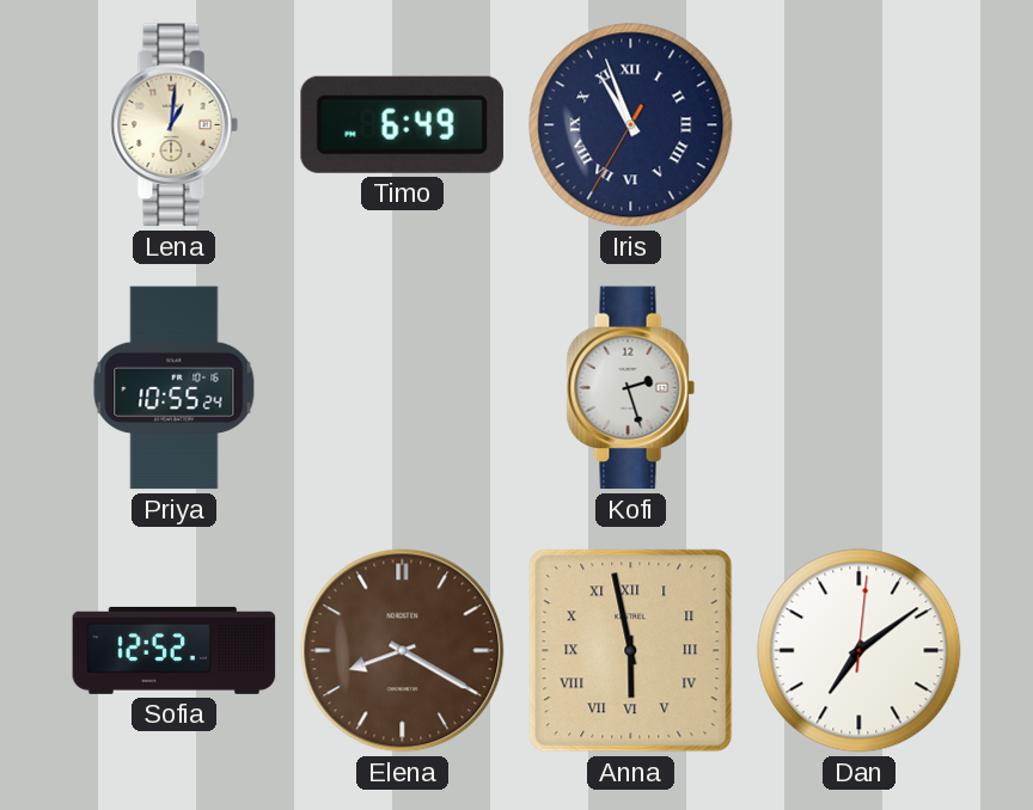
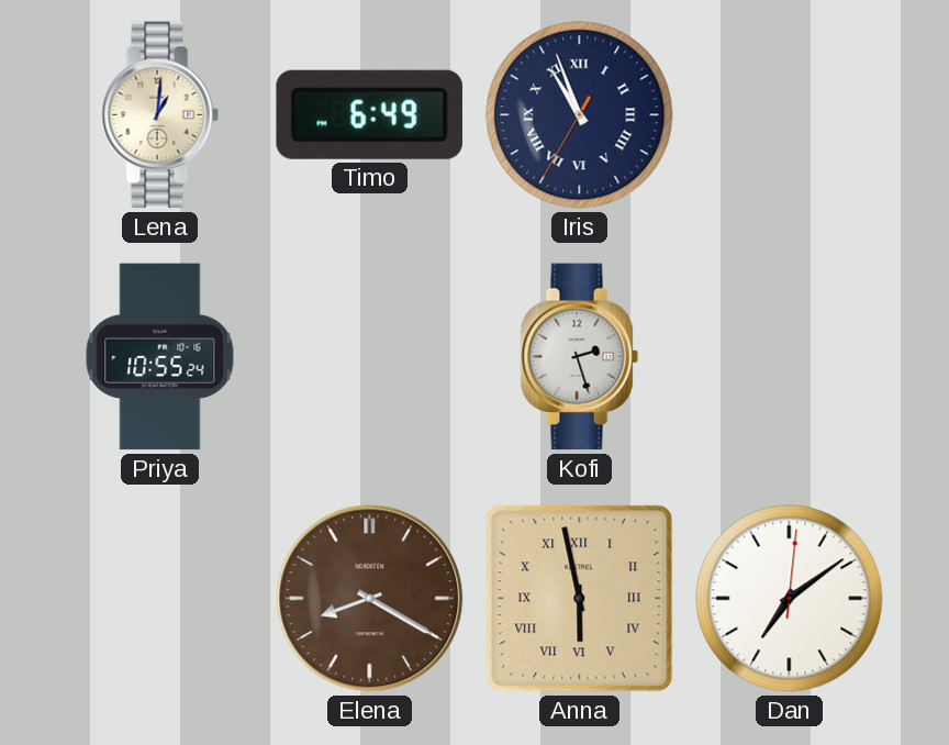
Sofia: 12:52 -> none
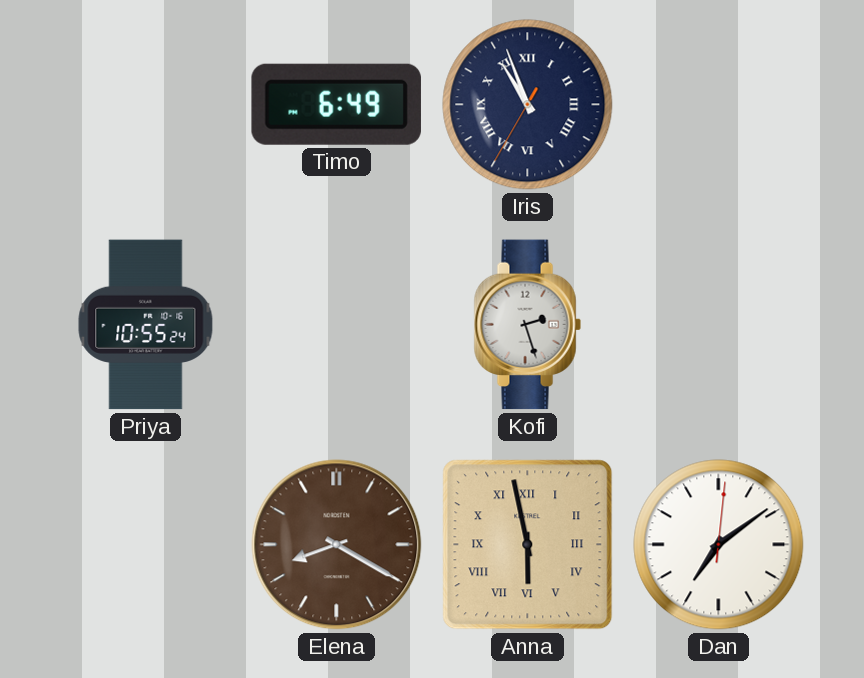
Lena: 1:01 -> none
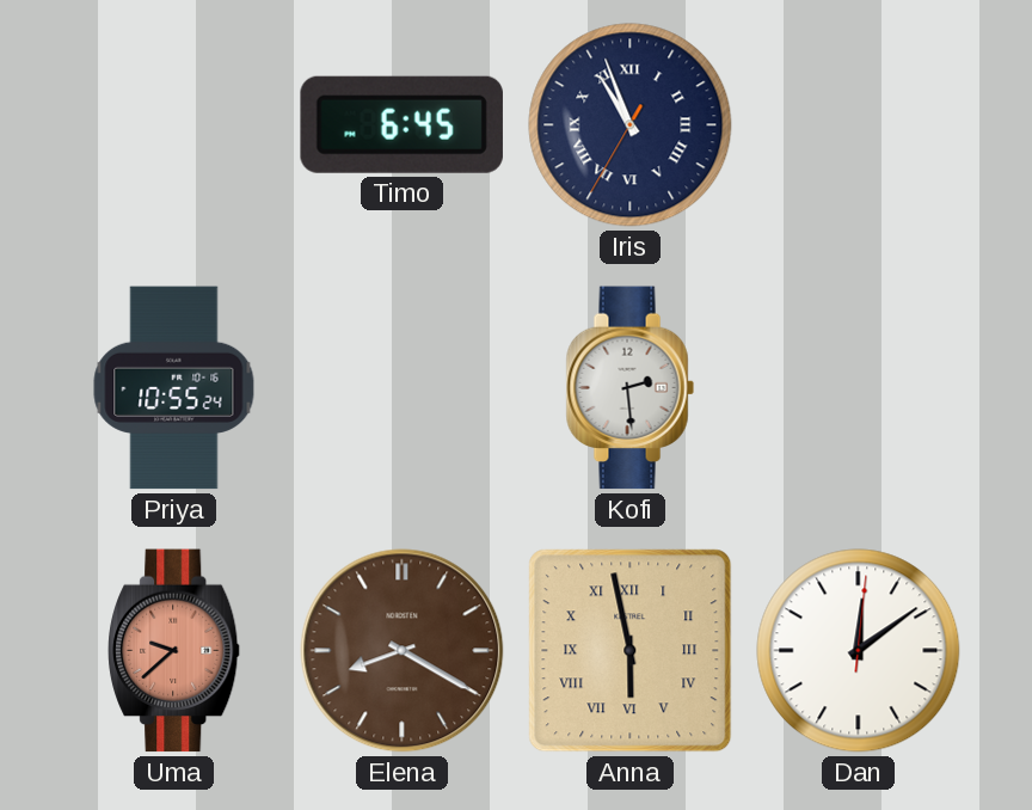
Timo: 6:49 -> 6:45
Kofi: 2:27 -> 2:29
Uma: none -> 9:38
Dan: 7:09 -> 12:09
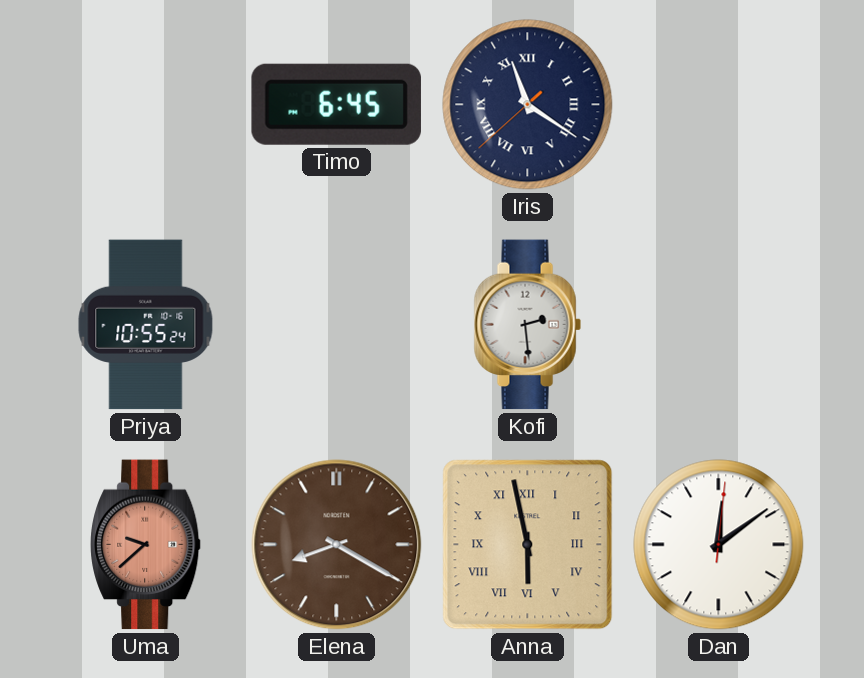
Iris: 10:56 -> 11:20
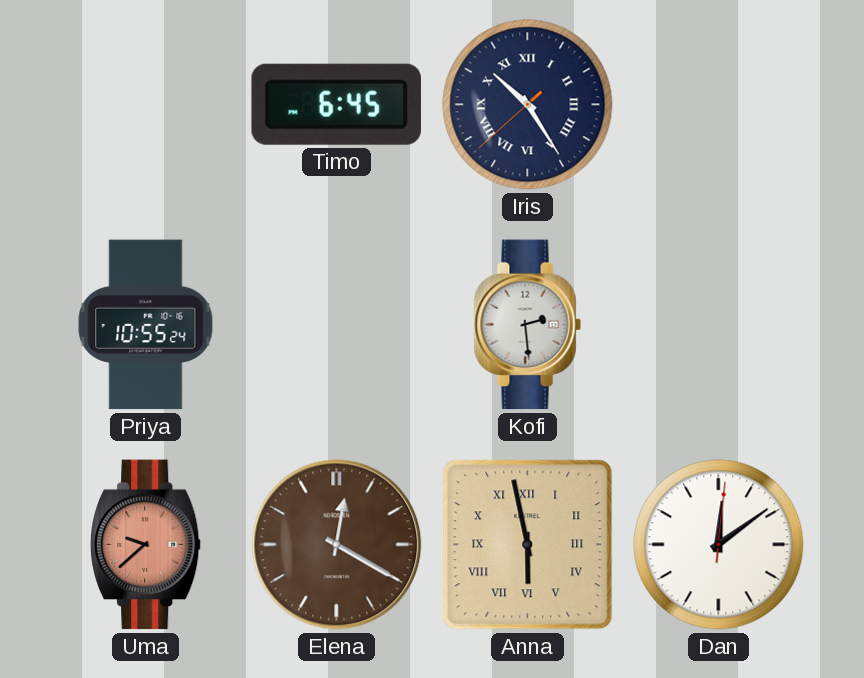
Iris: 11:20 -> 10:24
Elena: 8:20 -> 12:20
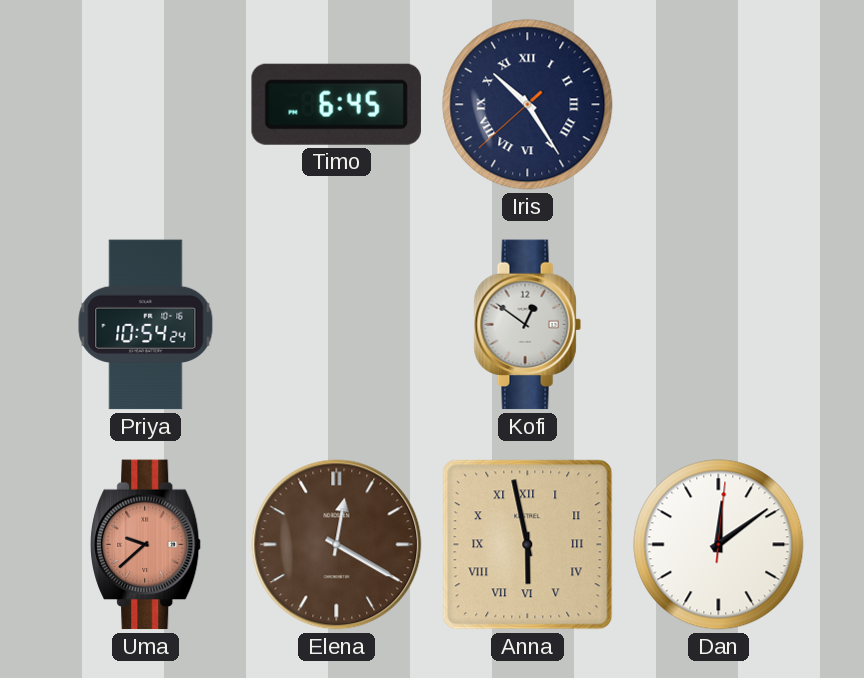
Priya: 10:55 -> 10:54
Kofi: 2:29 -> 12:51
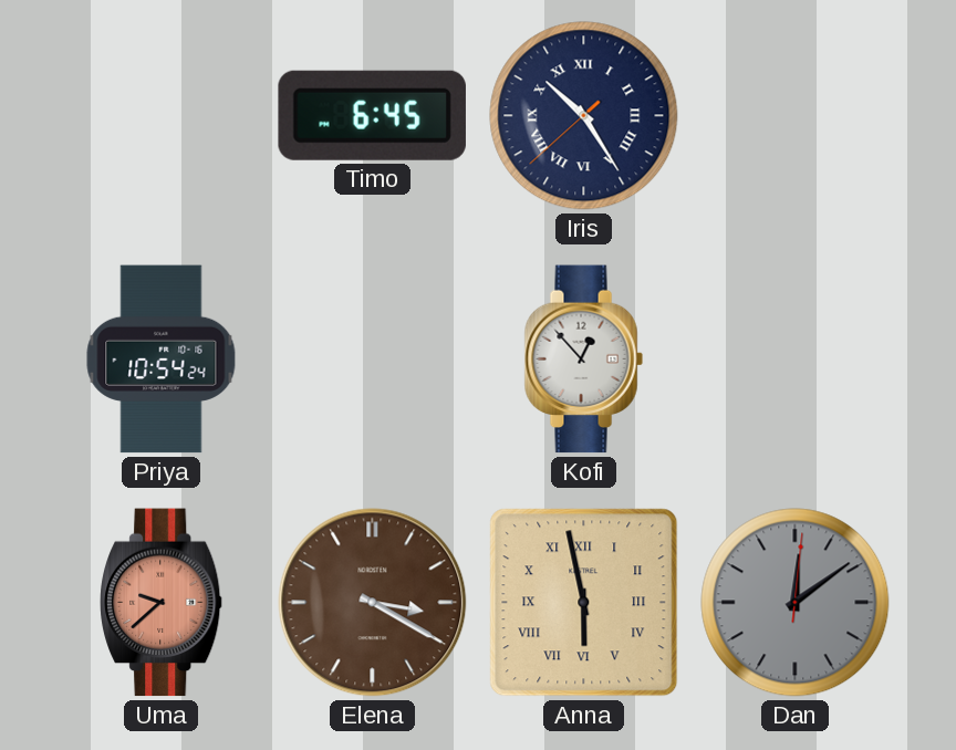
Kofi: 12:51 -> 12:53
Elena: 12:20 -> 3:20
Dan dial: white -> grey
